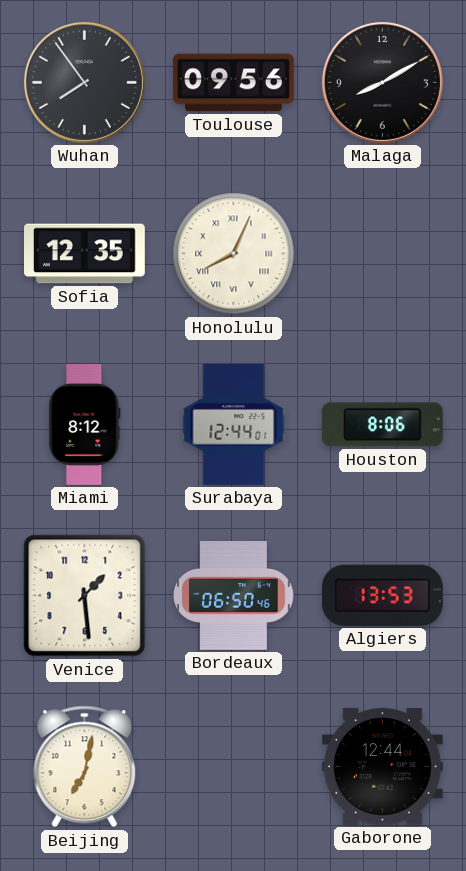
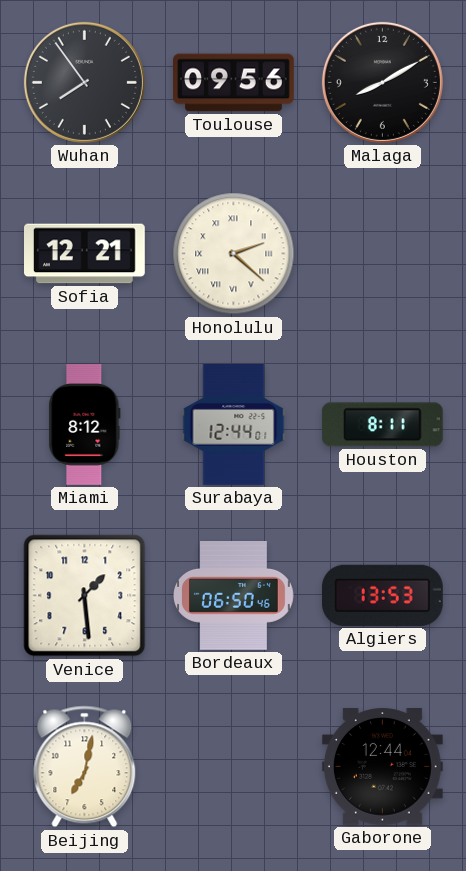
Sofia: 12:35 -> 12:21
Honolulu: 8:04 -> 2:22
Houston: 8:06 -> 8:11
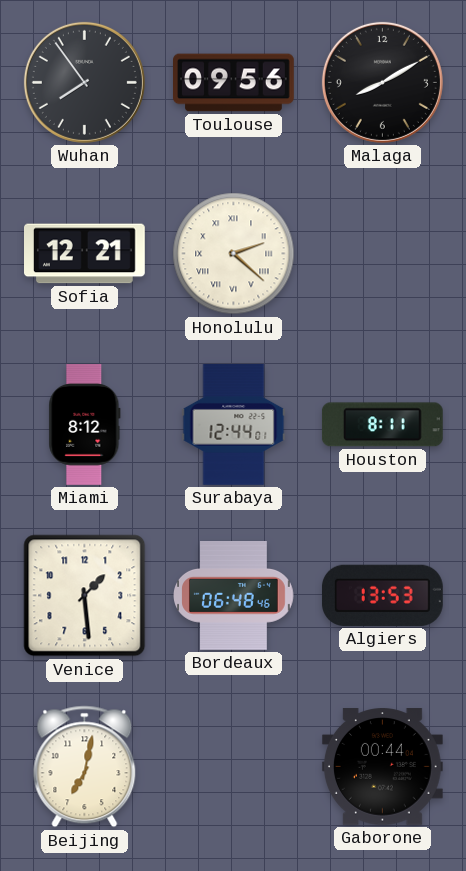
Bordeaux: 06:50 -> 06:48
Gaborone: 12:44 -> 00:44
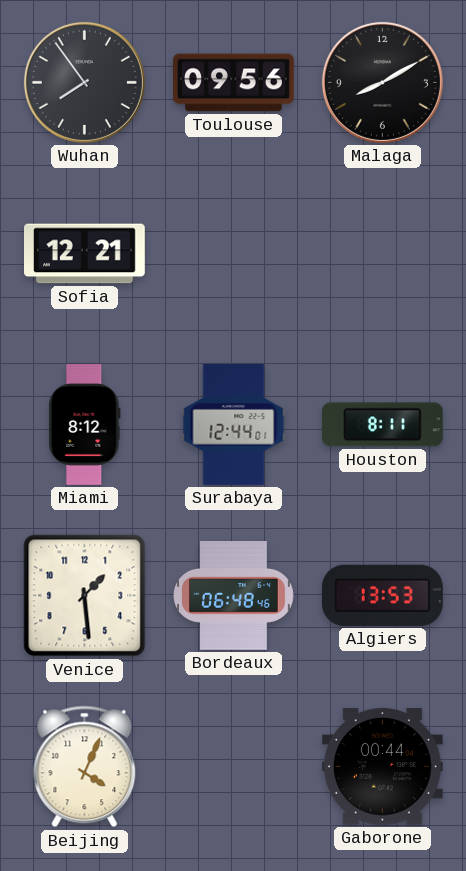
Honolulu: 2:22 -> none
Beijing: 7:02 -> 4:04
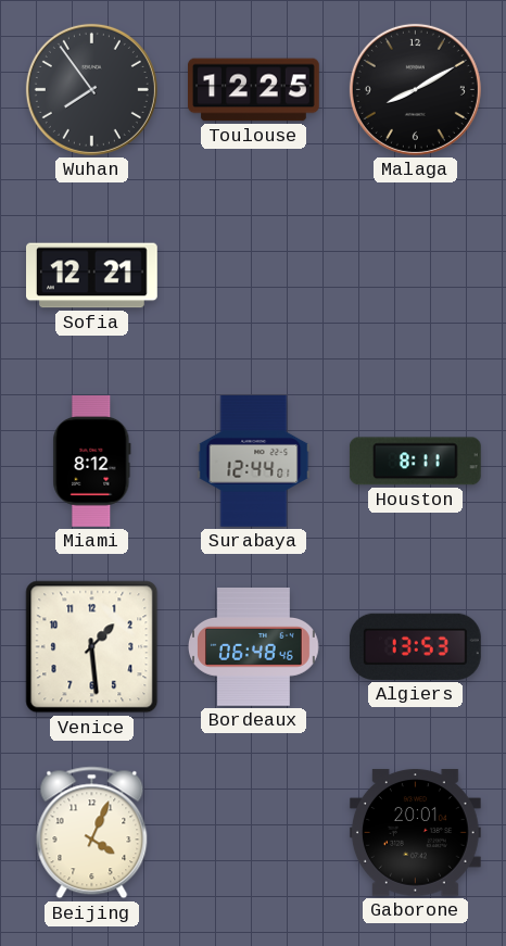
Toulouse: 09:56 -> 12:25
Gaborone: 00:44 -> 20:01
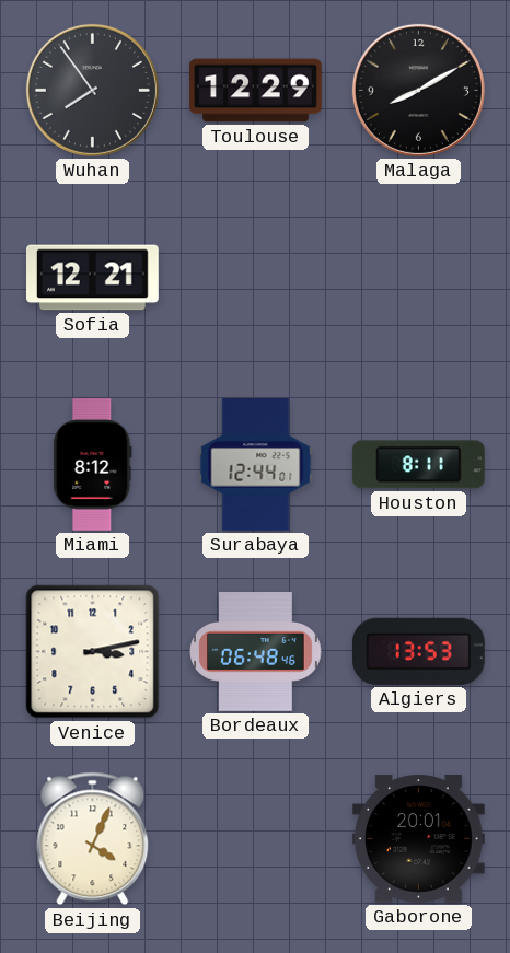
Toulouse: 12:25 -> 12:29
Venice: 1:29 -> 3:13
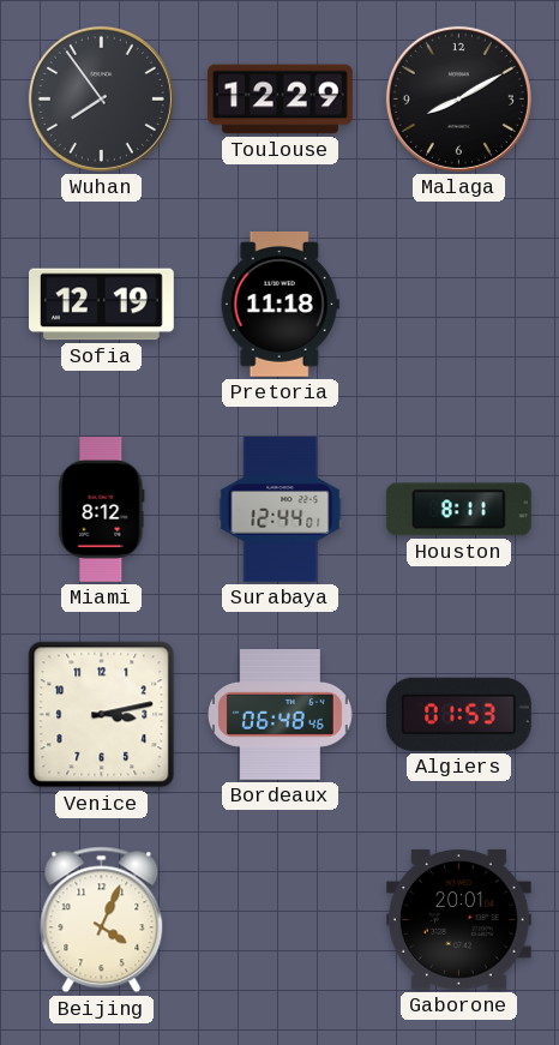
Sofia: 12:21 -> 12:19
Pretoria: none -> 11:18
Algiers: 13:53 -> 01:53
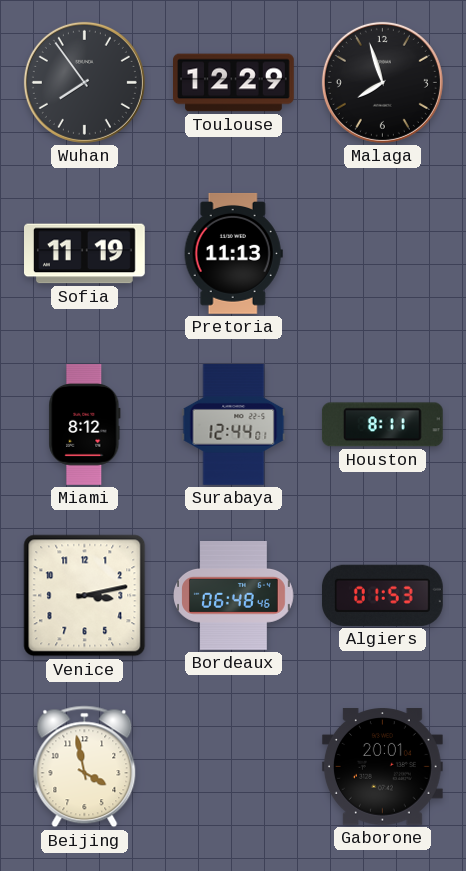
Malaga: 8:10 -> 7:57
Sofia: 12:19 -> 11:19
Pretoria: 11:18 -> 11:13
Beijing: 4:04 -> 3:58
